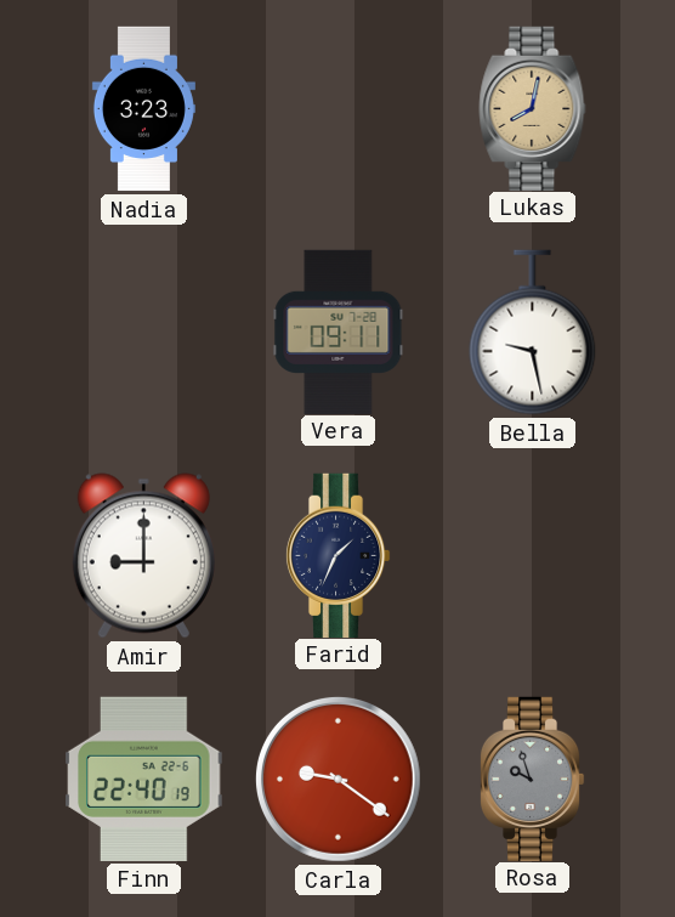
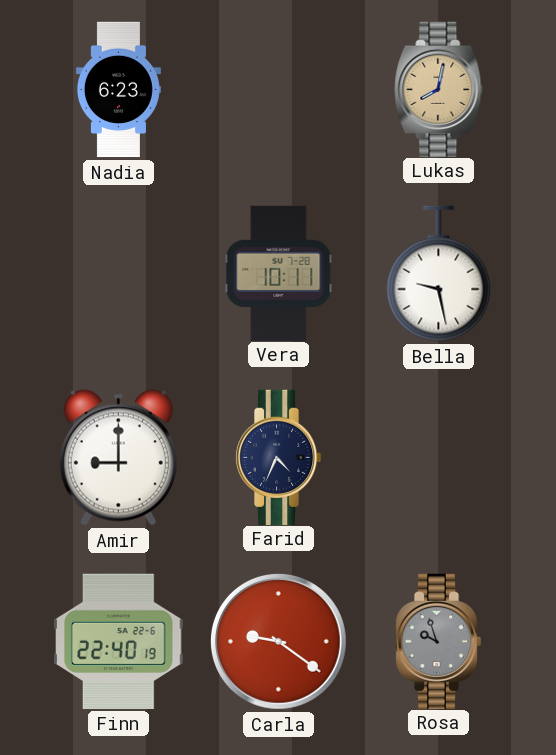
Nadia: 3:23 -> 6:23
Vera: 09:11 -> 10:11
Farid: 1:34 -> 4:34
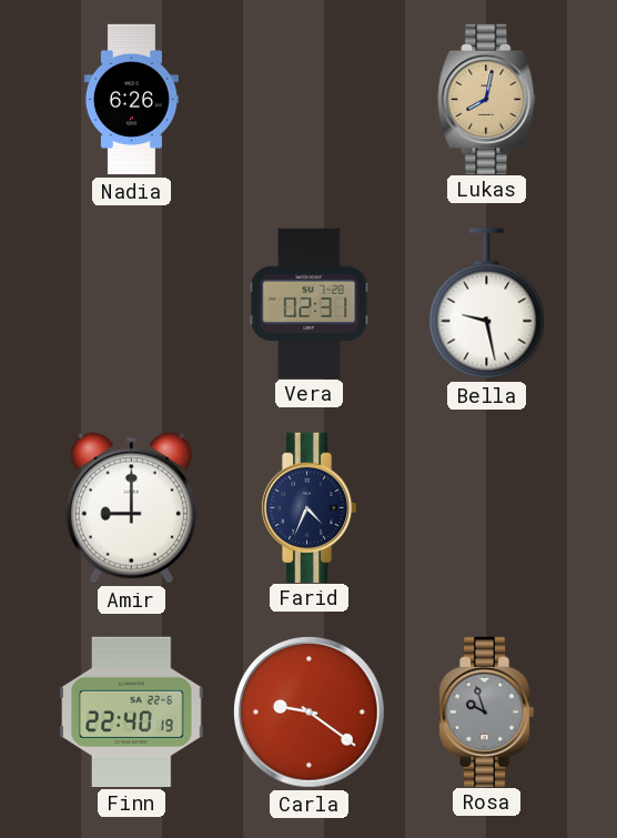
Nadia: 6:23 -> 6:26
Vera: 10:11 -> 02:31
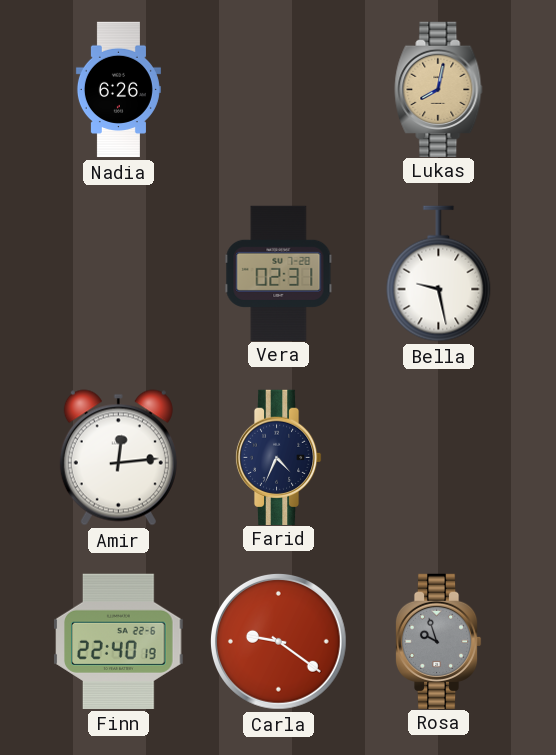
Amir: 9:00 -> 12:14
